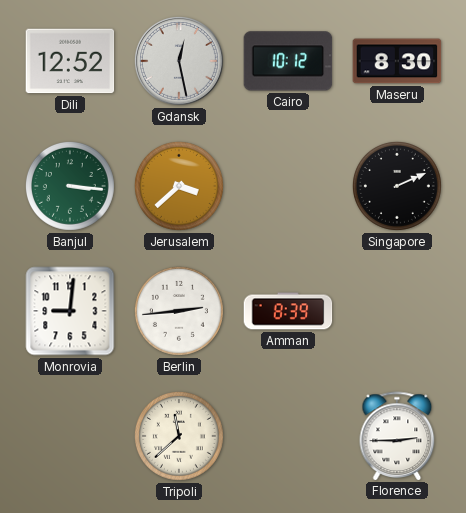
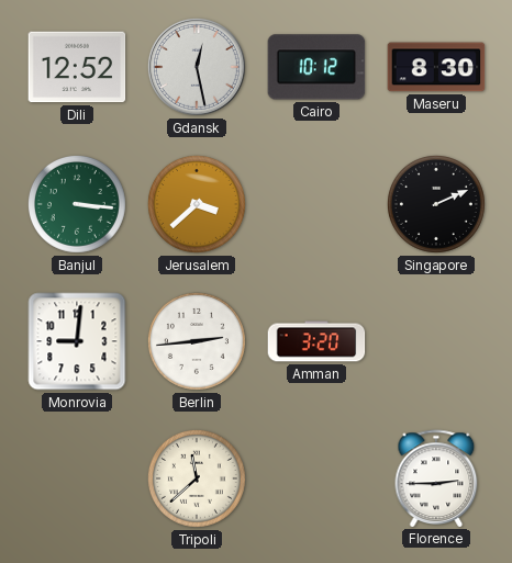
Amman: 8:39 -> 3:20
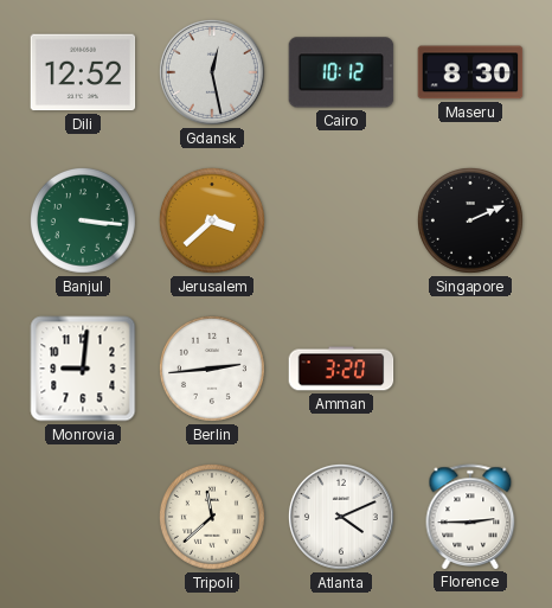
Atlanta: none -> 4:11
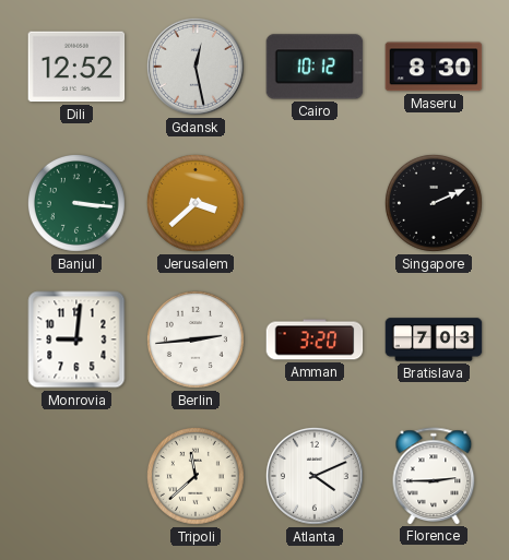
Bratislava: none -> 7:03
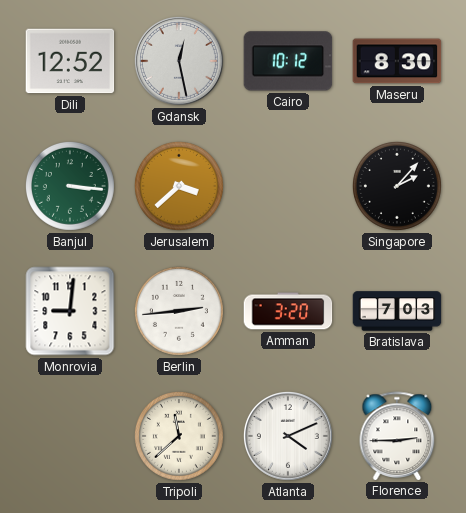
Singapore: 2:11 -> 2:07
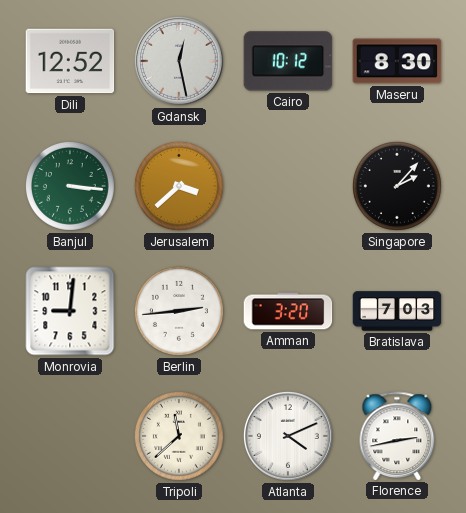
Florence: 2:45 -> 2:43
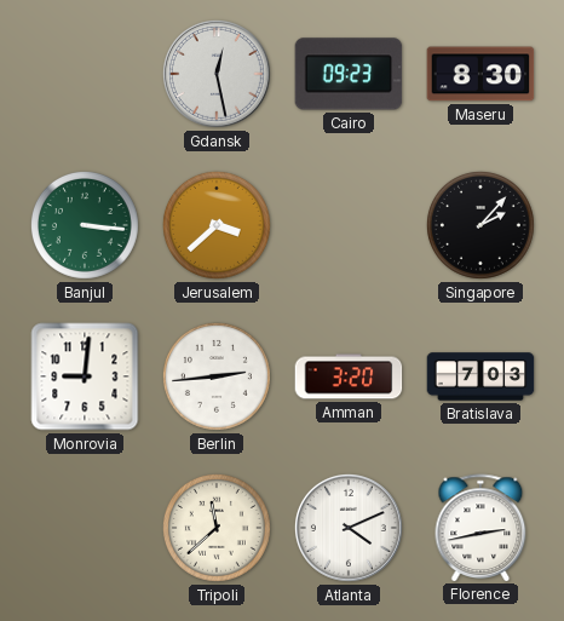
Dili: 12:52 -> none
Cairo: 10:12 -> 09:23
